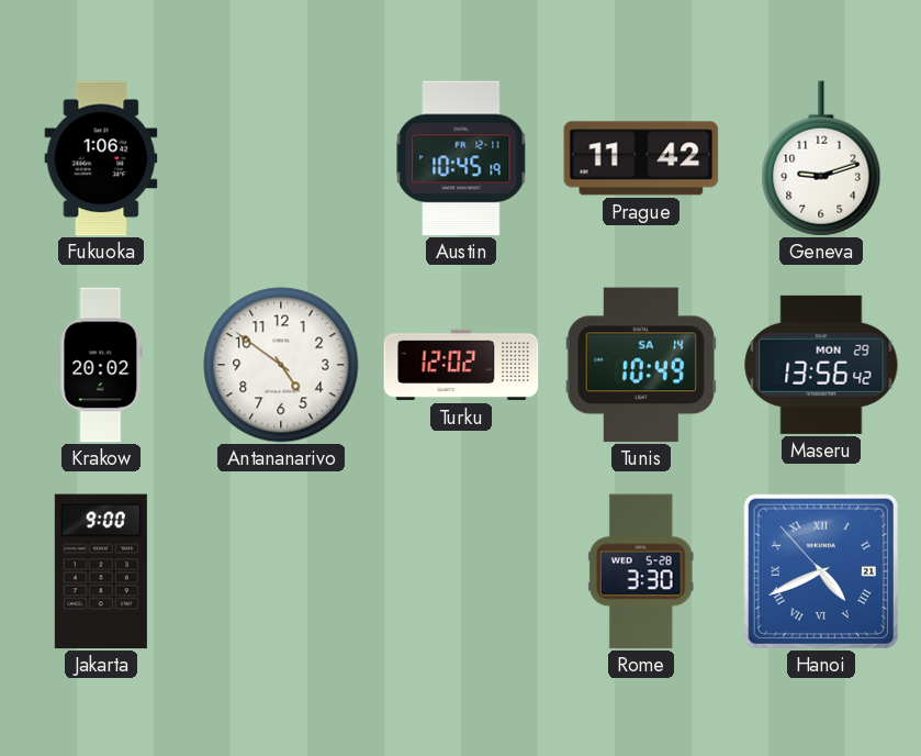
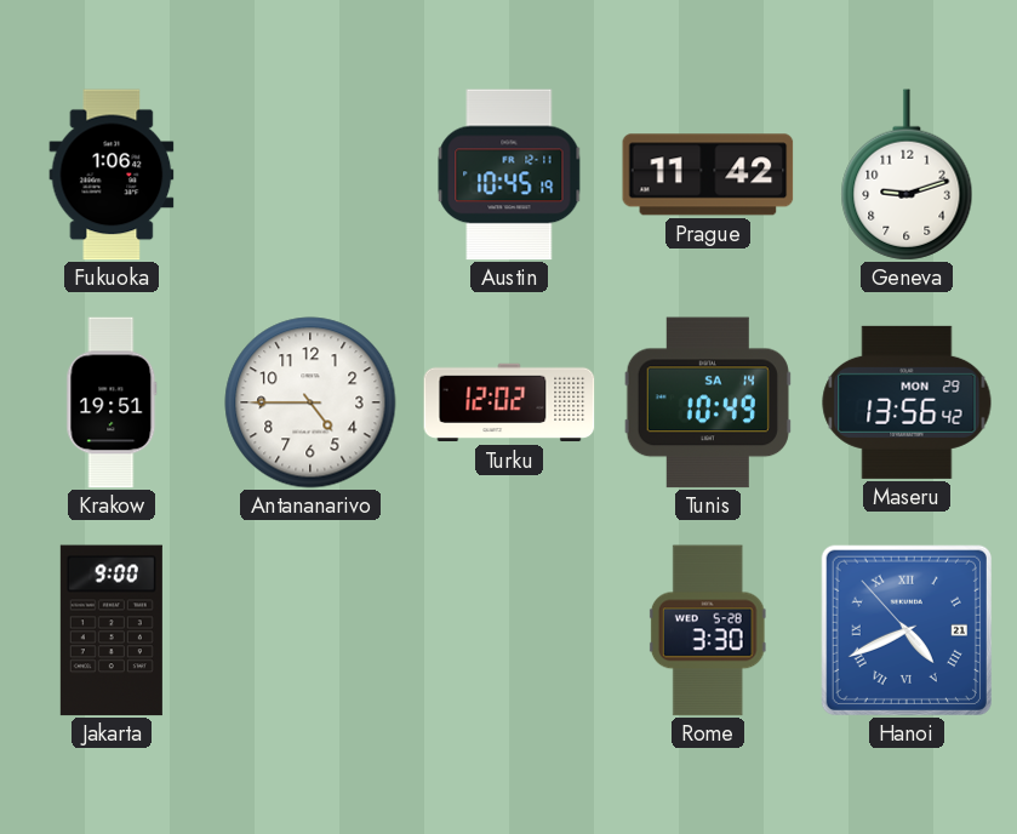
Krakow: 20:02 -> 19:51
Antananarivo: 4:51 -> 4:45
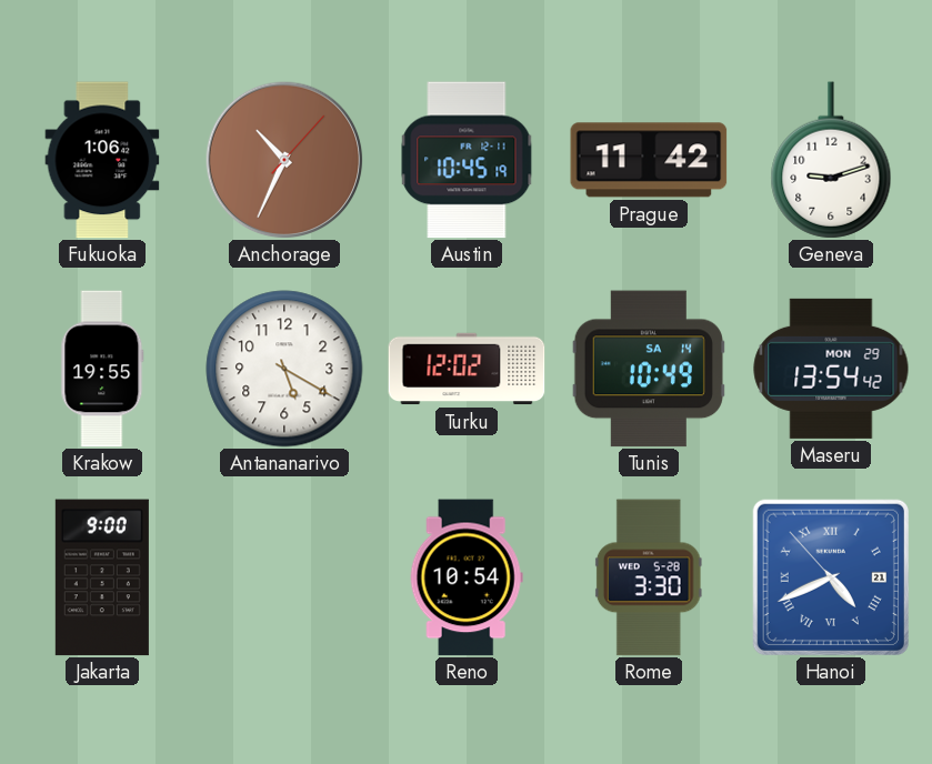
Anchorage: none -> 10:34
Krakow: 19:51 -> 19:55
Antananarivo: 4:45 -> 5:20
Maseru: 13:56 -> 13:54
Reno: none -> 10:54
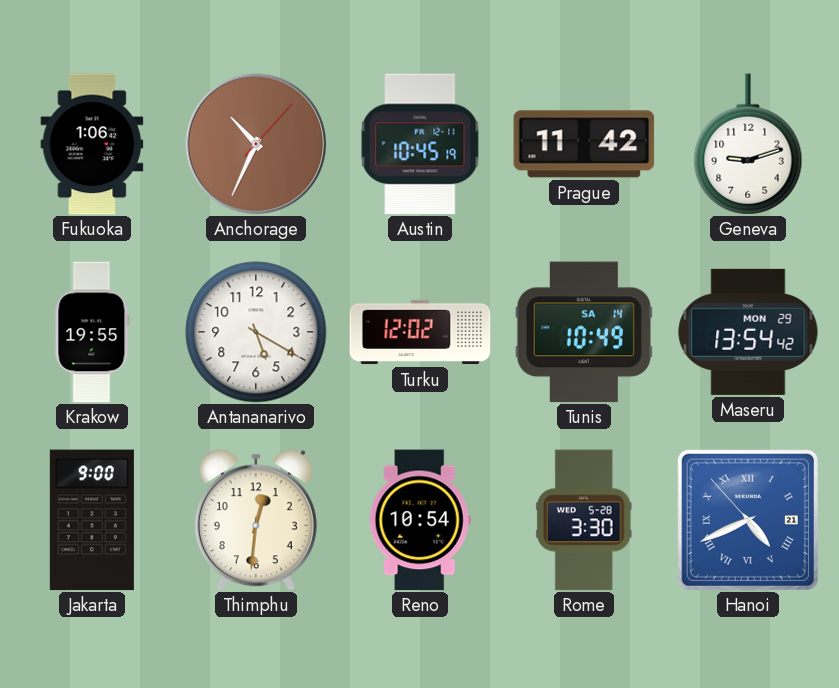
Thimphu: none -> 12:31
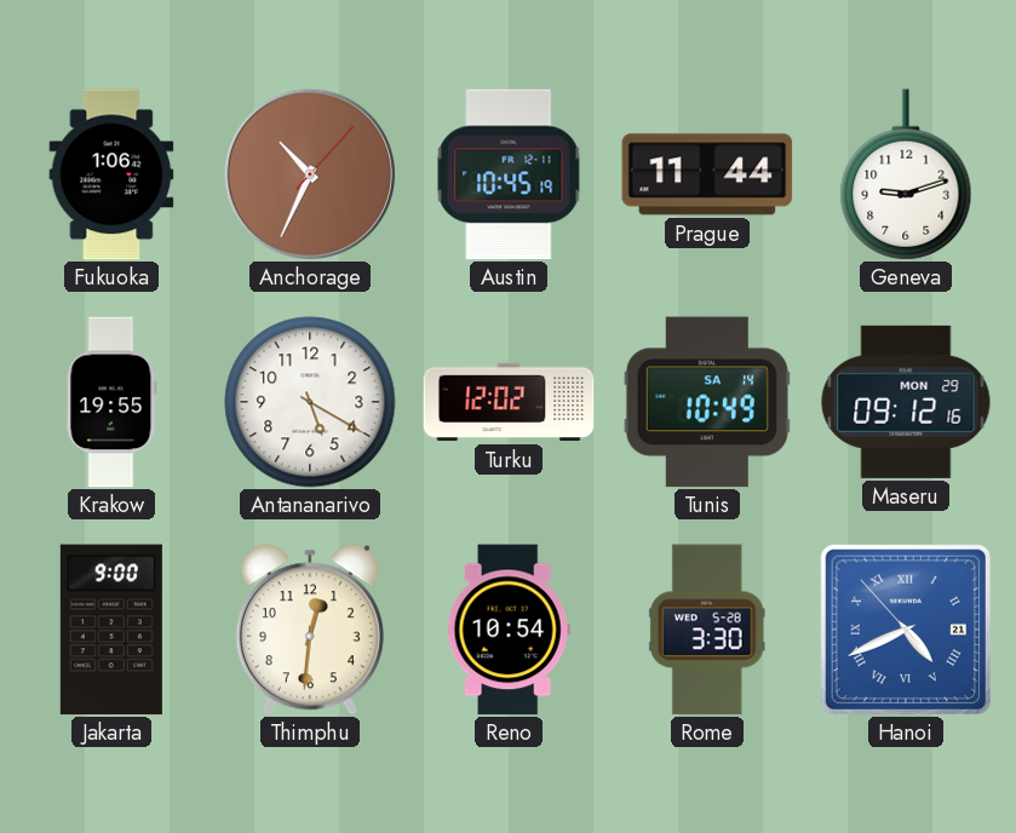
Prague: 11:42 -> 11:44
Maseru: 13:54 -> 09:12
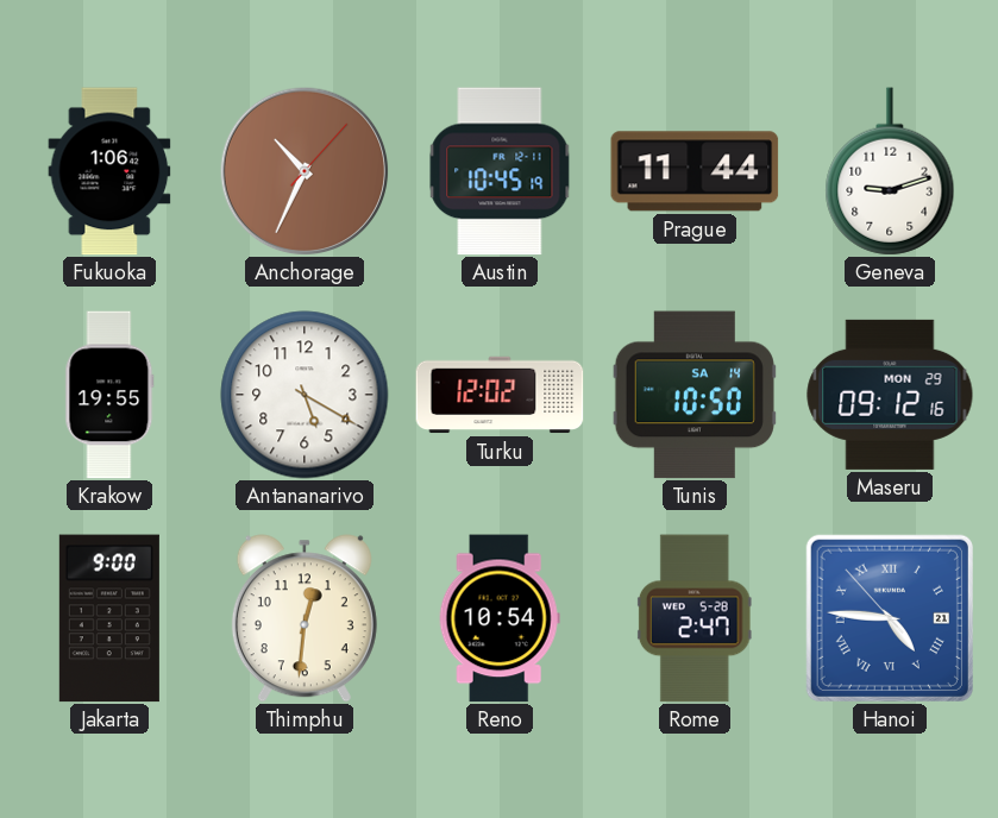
Tunis: 10:49 -> 10:50
Rome: 3:30 -> 2:47
Hanoi: 4:40 -> 4:45
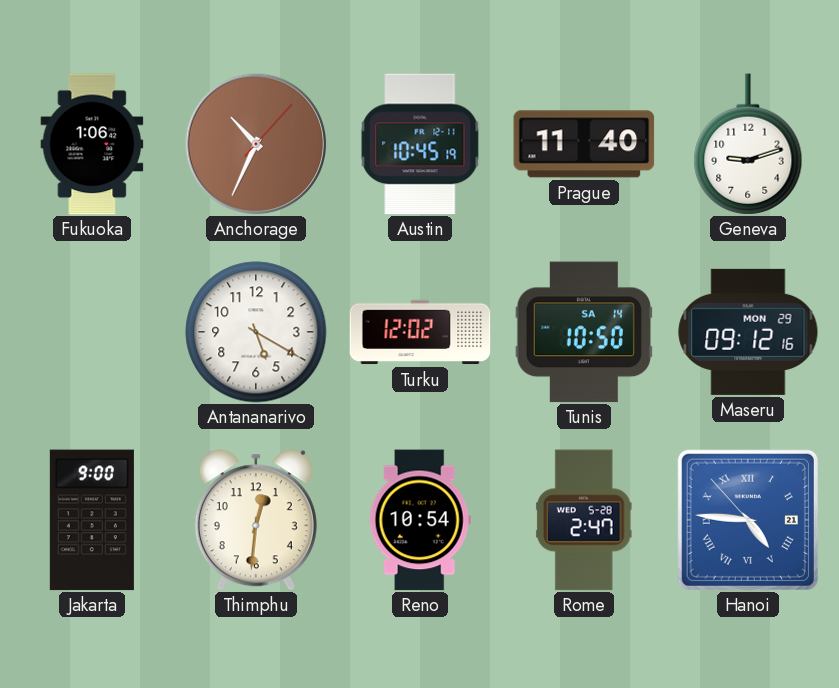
Prague: 11:44 -> 11:40
Krakow: 19:55 -> none
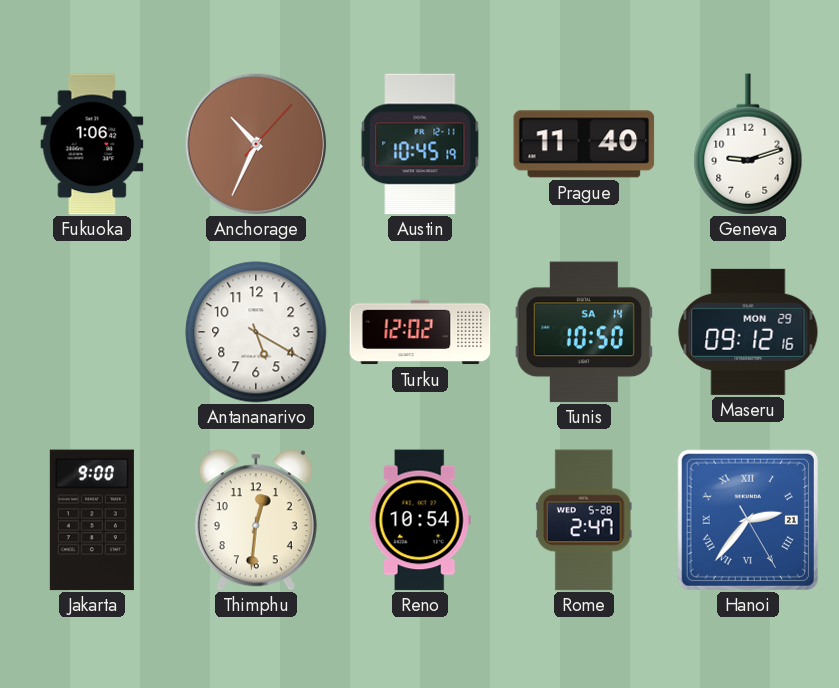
Hanoi: 4:45 -> 2:36
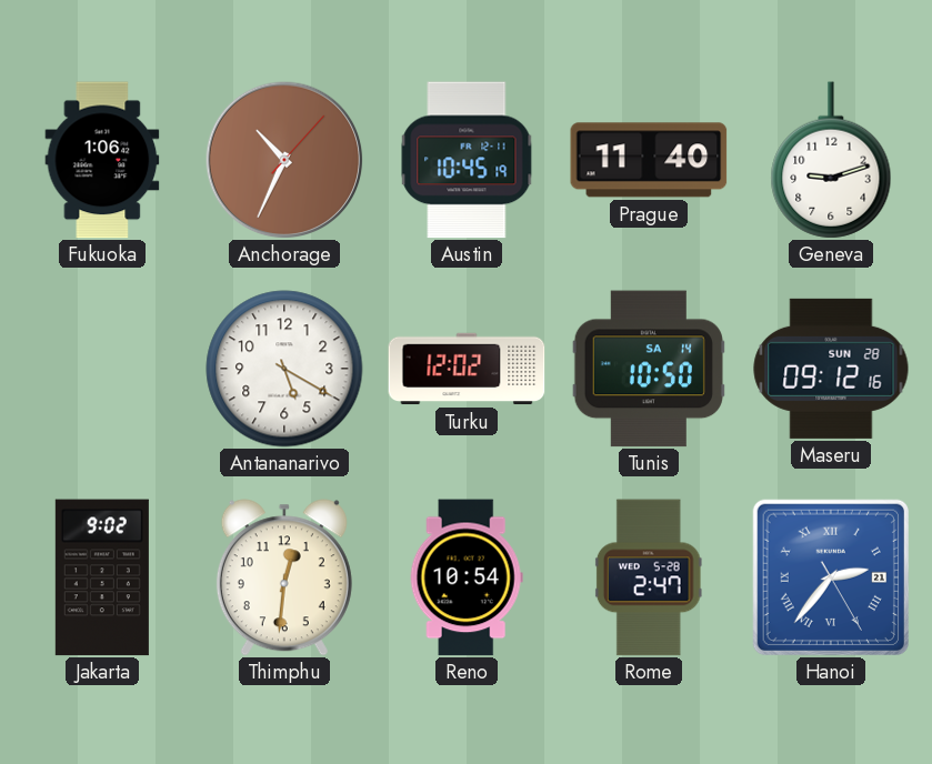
Maseru date: MON 29 -> SUN 28
Jakarta: 9:00 -> 9:02
